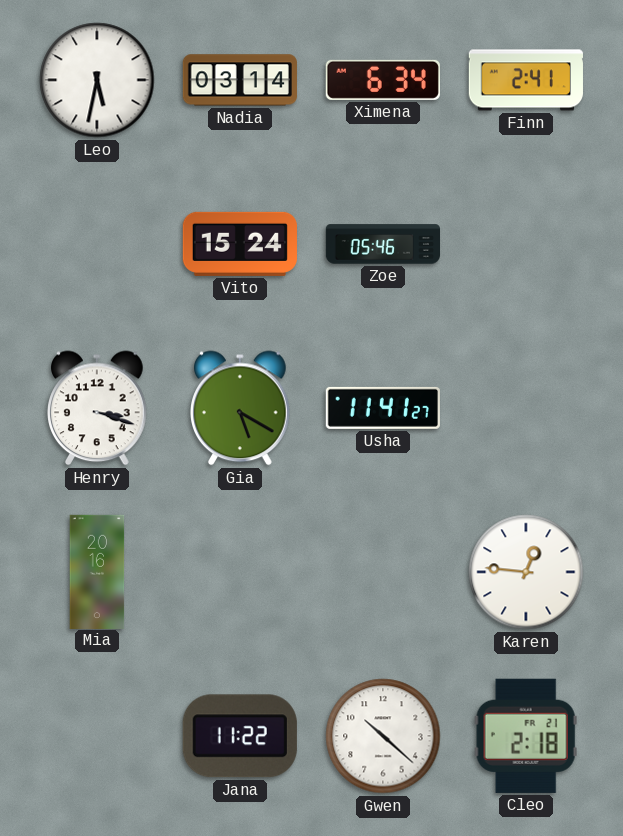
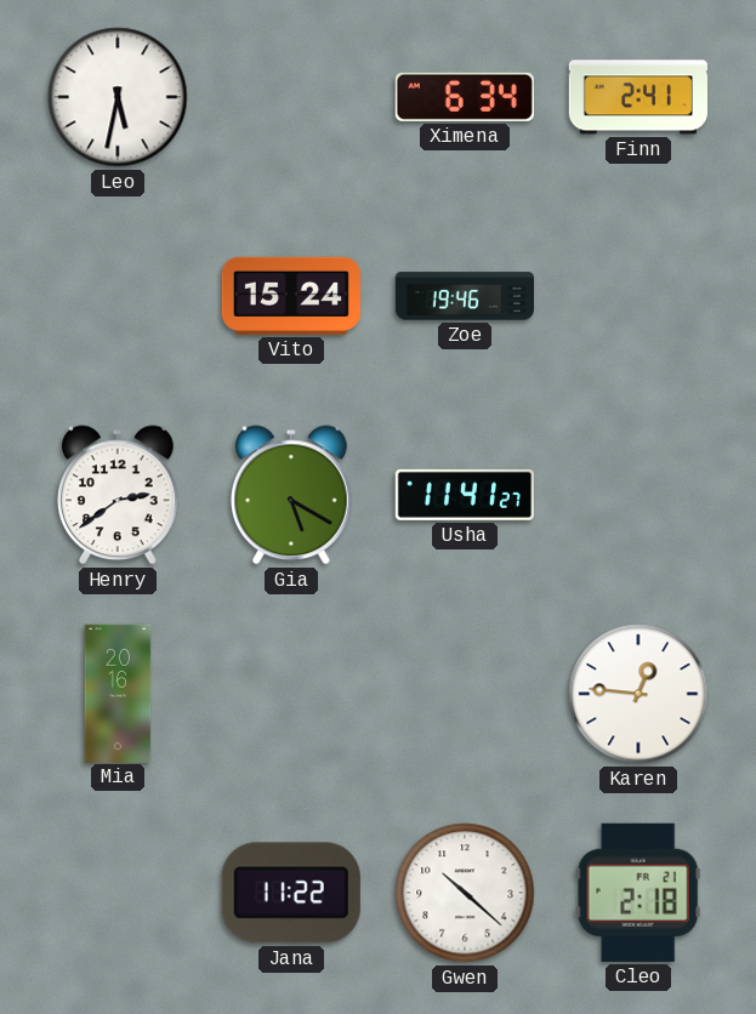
Nadia: 03:14 -> none
Zoe: 05:46 -> 19:46
Henry: 3:18 -> 2:39
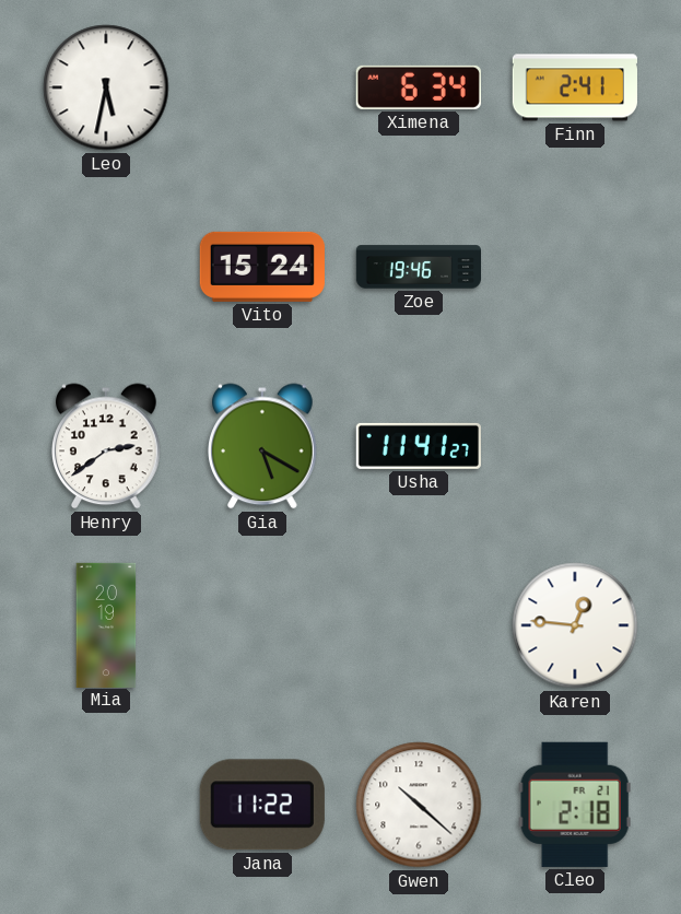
Mia: 20:16 -> 20:19
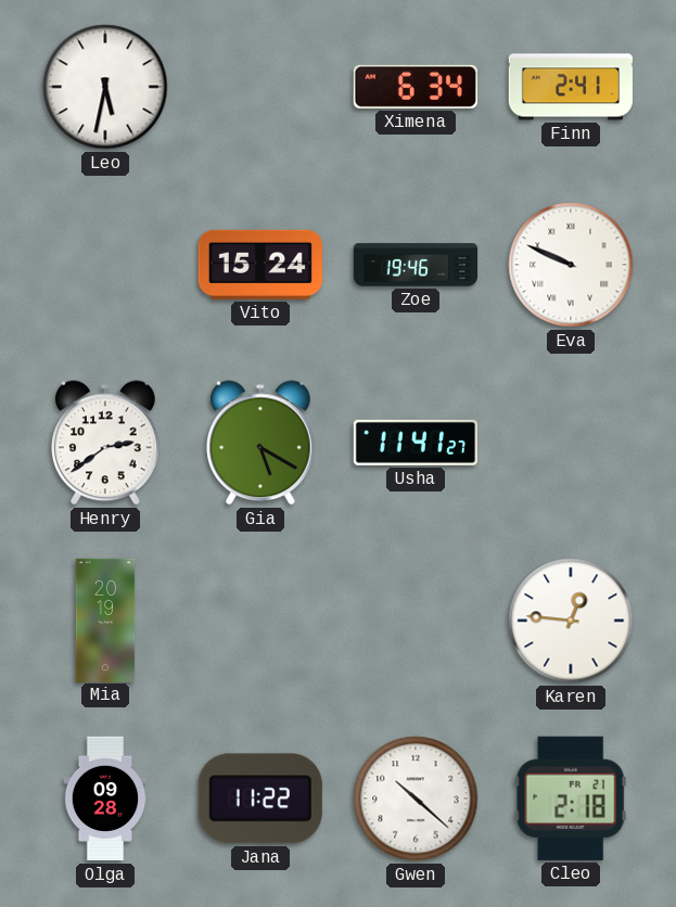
Eva: none -> 9:49
Olga: none -> 09:28
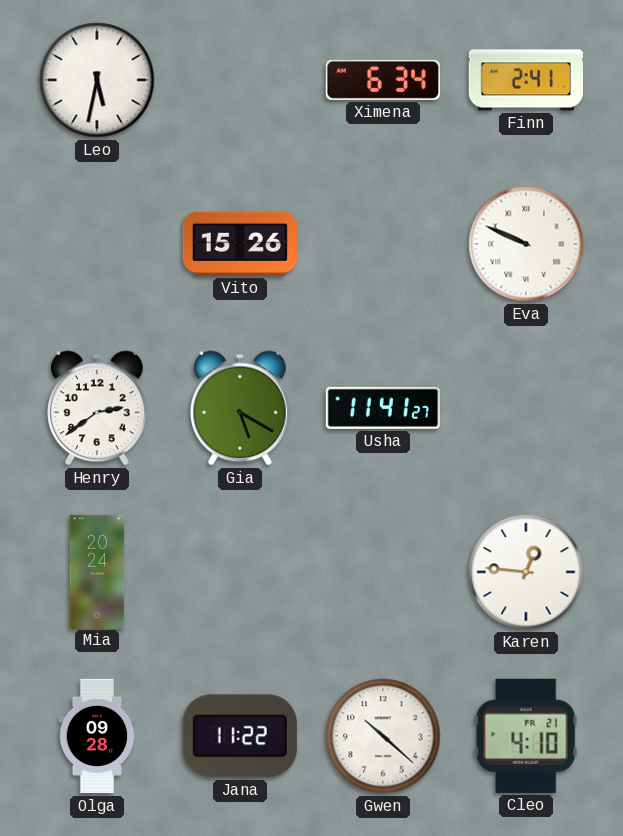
Vito: 15:24 -> 15:26
Zoe: 19:46 -> none
Mia: 20:19 -> 20:24
Cleo: 2:18 -> 4:10
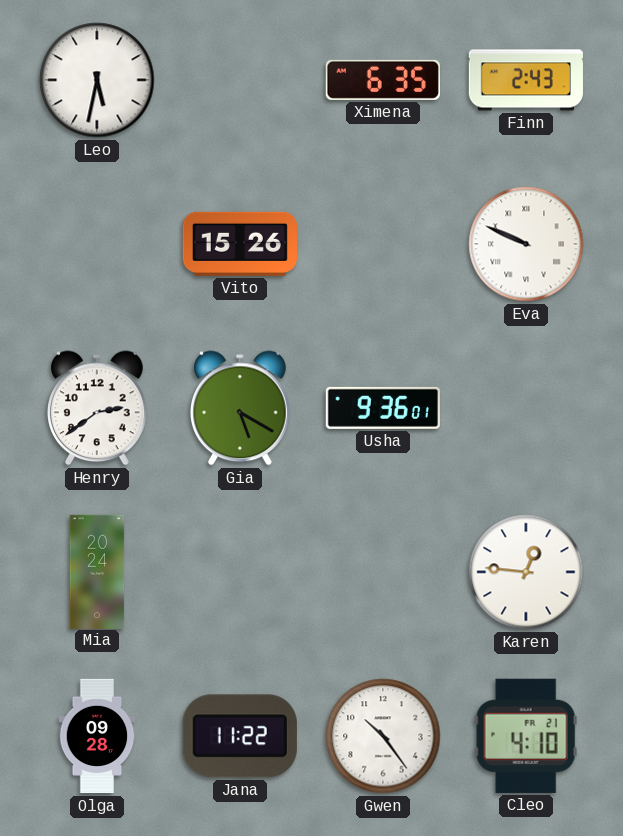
Ximena: 6:34 -> 6:35
Finn: 2:41 -> 2:43
Usha: 11:41 -> 9:36
Gwen: 10:22 -> 10:24
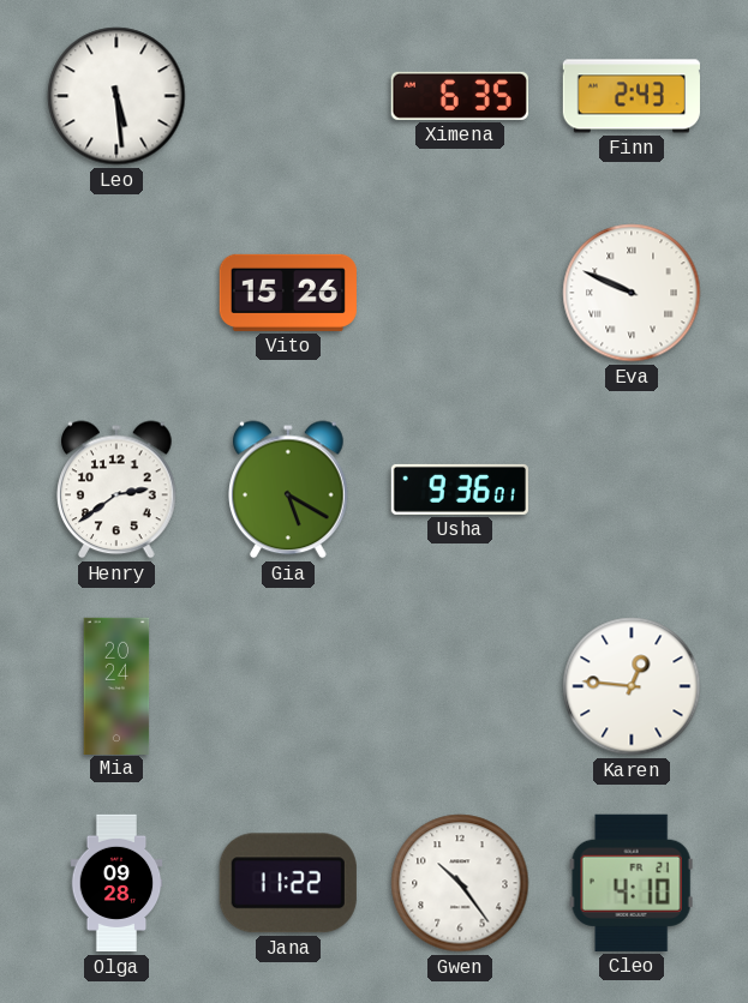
Leo: 5:32 -> 5:29
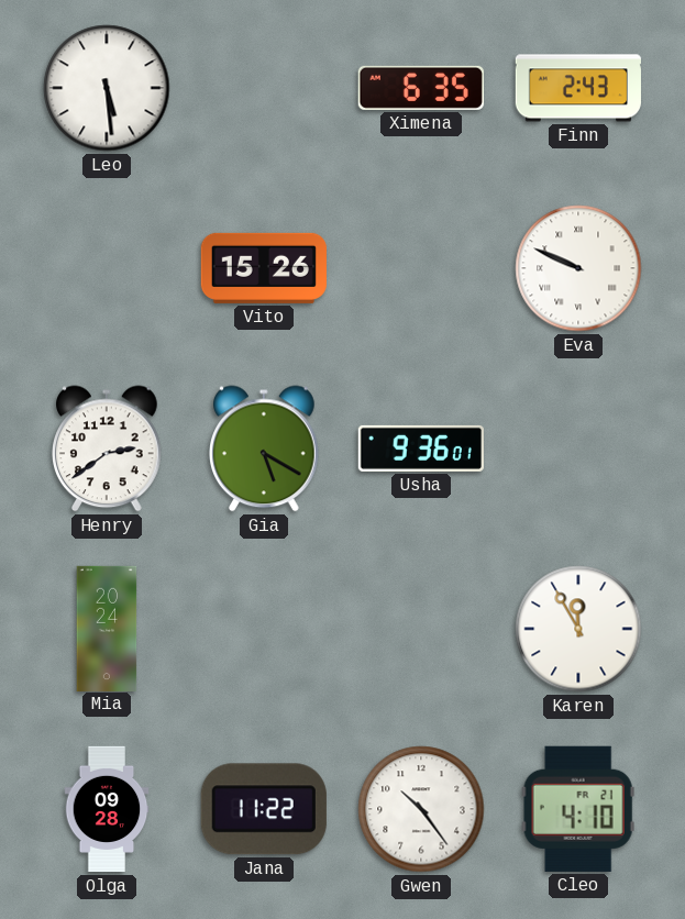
Karen: 12:46 -> 11:55
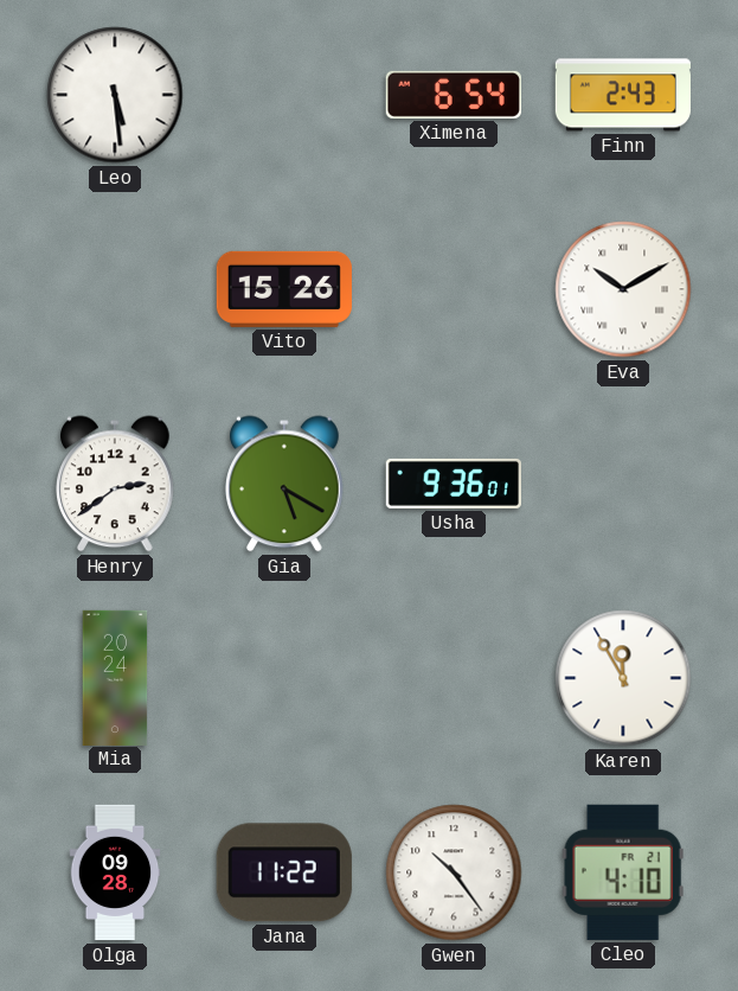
Ximena: 6:35 -> 6:54
Eva: 9:49 -> 10:10
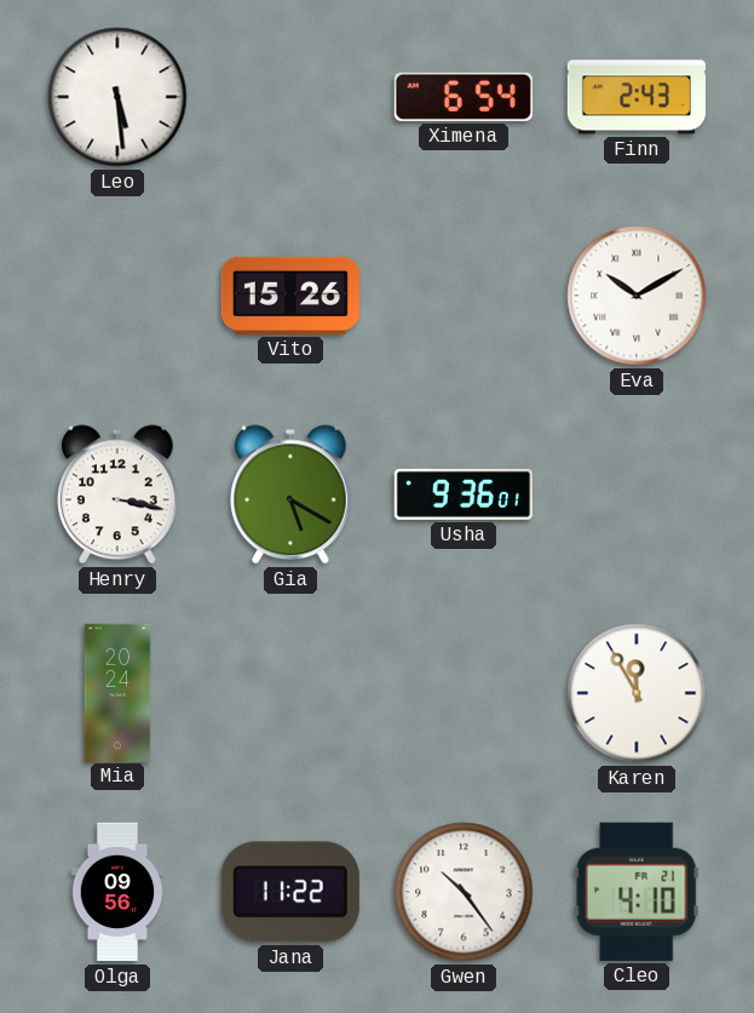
Henry: 2:39 -> 3:17
Olga: 09:28 -> 09:56
